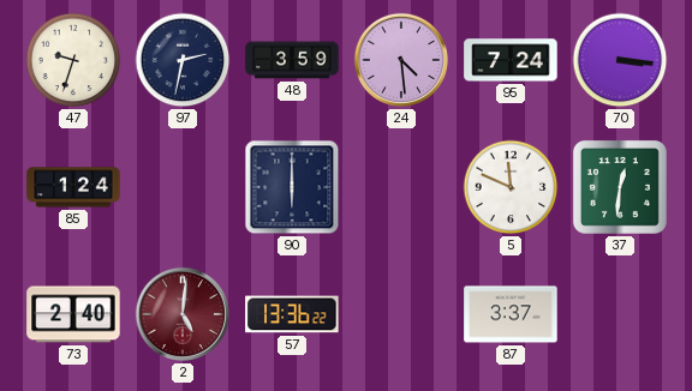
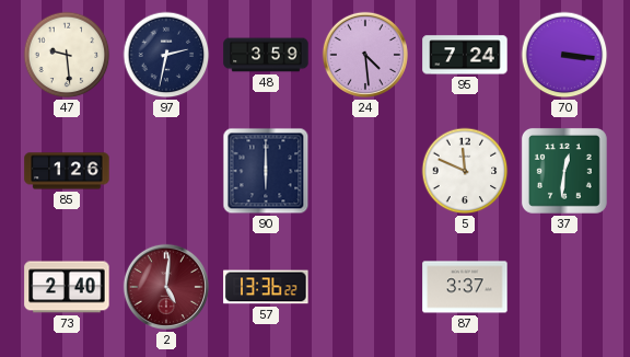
47: 9:33 -> 9:29
85: 1:24 -> 1:26
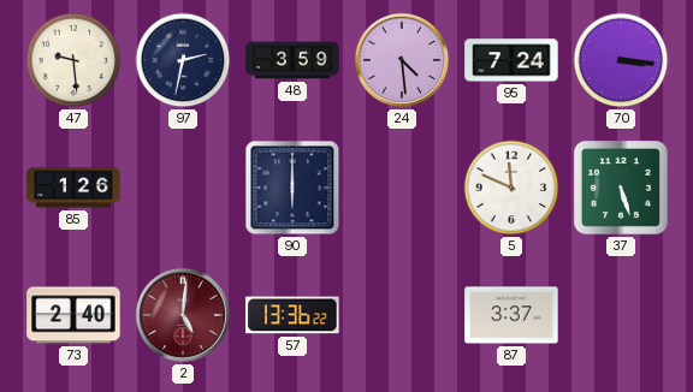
37: 12:31 -> 5:27
